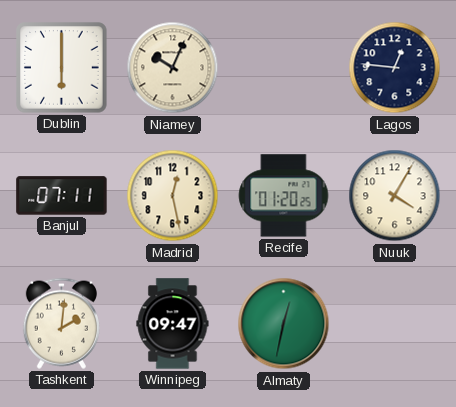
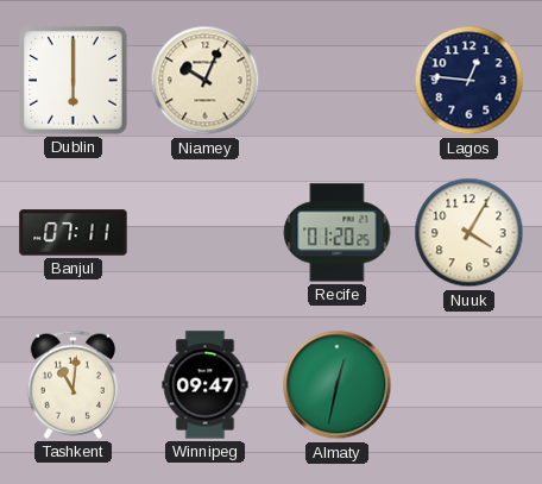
Madrid: 12:28 -> none
Tashkent: 2:01 -> 11:01
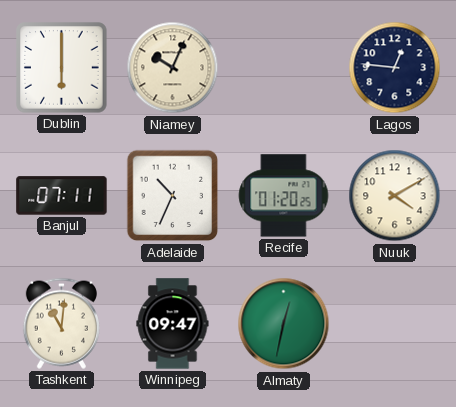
Adelaide: none -> 10:34
Nuuk: 4:05 -> 4:10
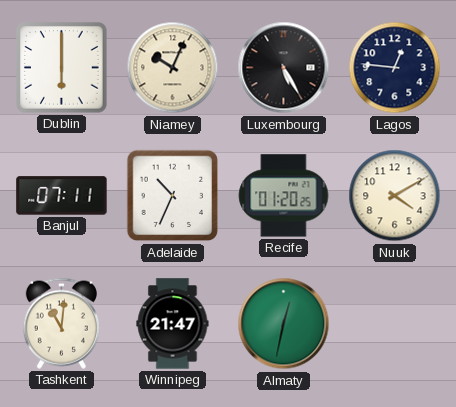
Luxembourg: none -> 5:25
Winnipeg: 09:47 -> 21:47
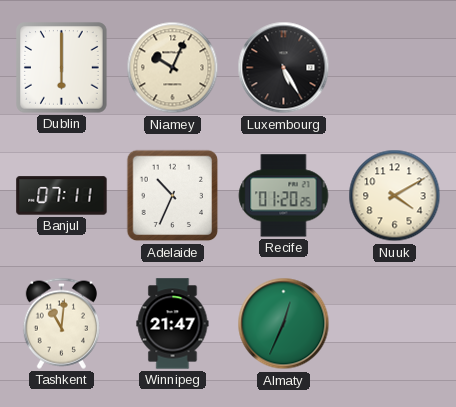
Lagos: 12:46 -> none
Almaty: 12:32 -> 12:34
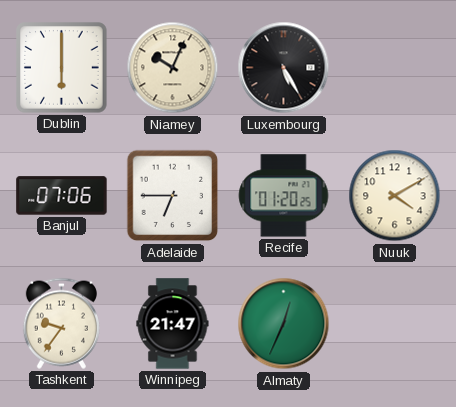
Banjul: 07:11 -> 07:06
Adelaide: 10:34 -> 6:45
Tashkent: 11:01 -> 9:36
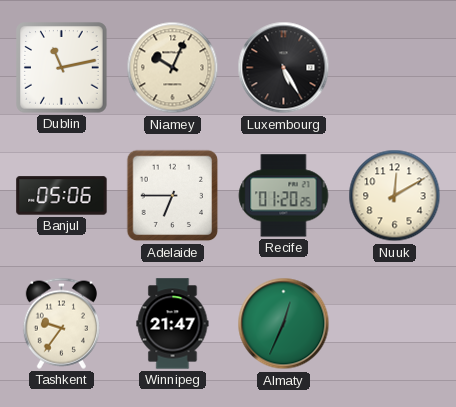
Dublin: 6:00 -> 11:13
Banjul: 07:06 -> 05:06
Nuuk: 4:10 -> 12:10
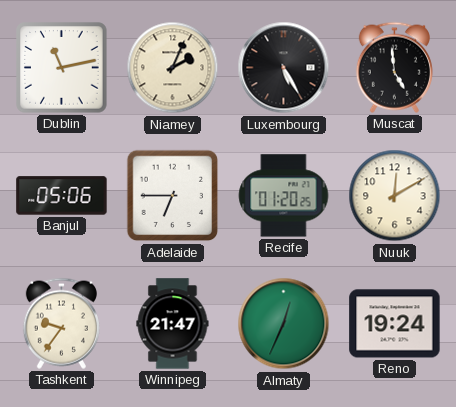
Niamey: 10:04 -> 2:04
Muscat: none -> 4:59
Reno: none -> 19:24
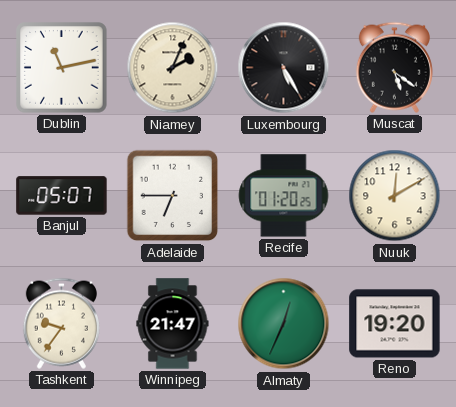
Muscat: 4:59 -> 5:21
Banjul: 05:06 -> 05:07
Reno: 19:24 -> 19:20
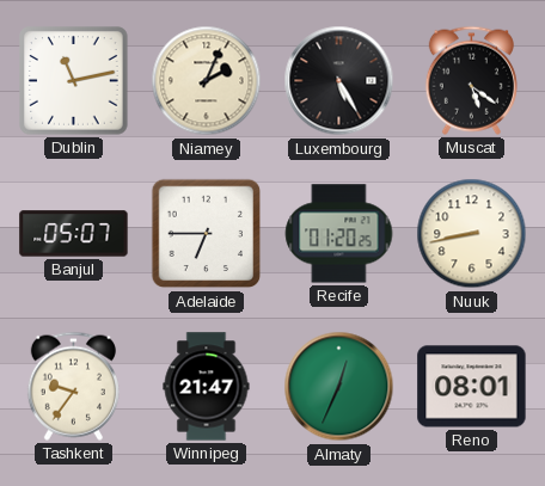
Nuuk: 12:10 -> 8:43
Reno: 19:20 -> 08:01
